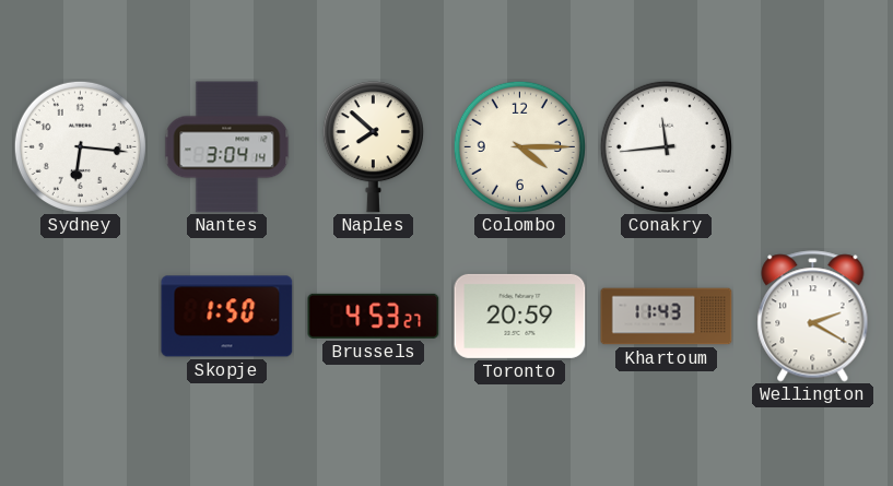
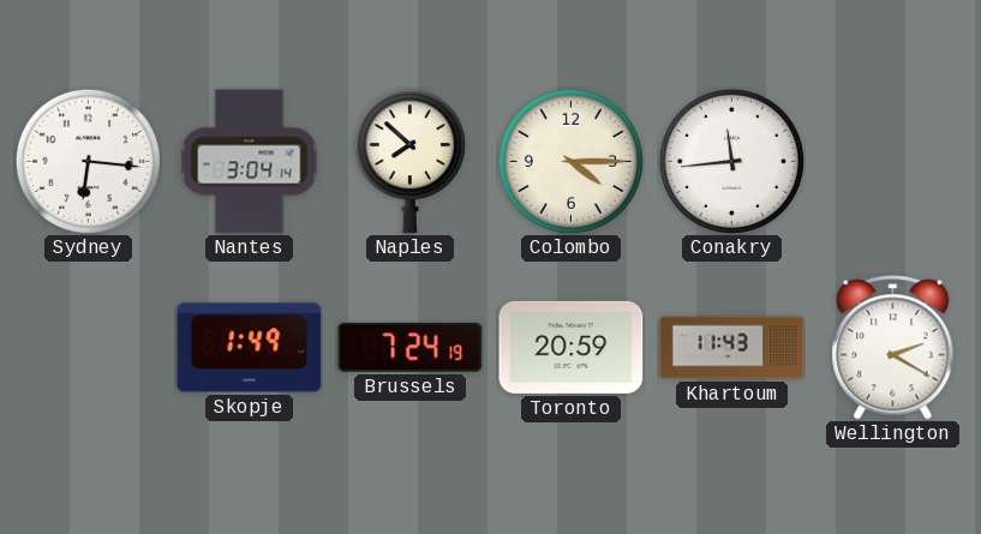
Skopje: 1:50 -> 1:49
Brussels: 4:53 -> 7:24
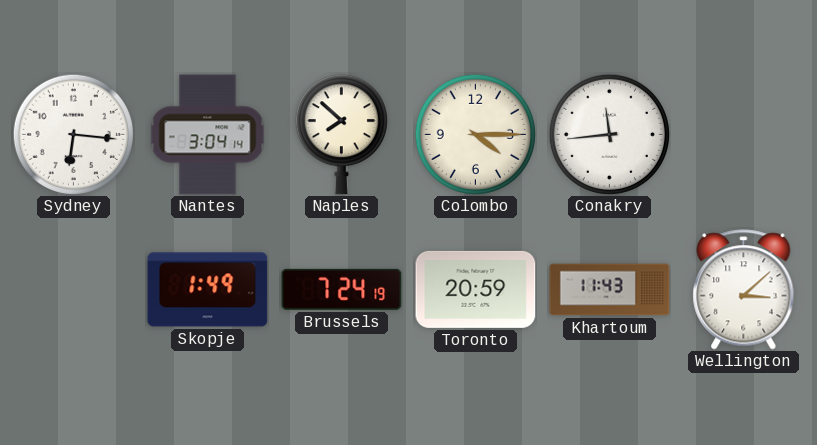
Wellington: 2:20 -> 3:08
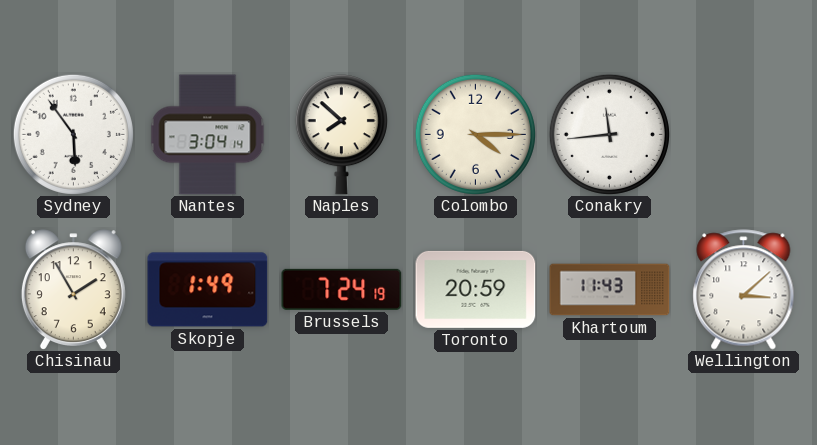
Sydney: 6:16 -> 5:54
Chisinau: none -> 1:55
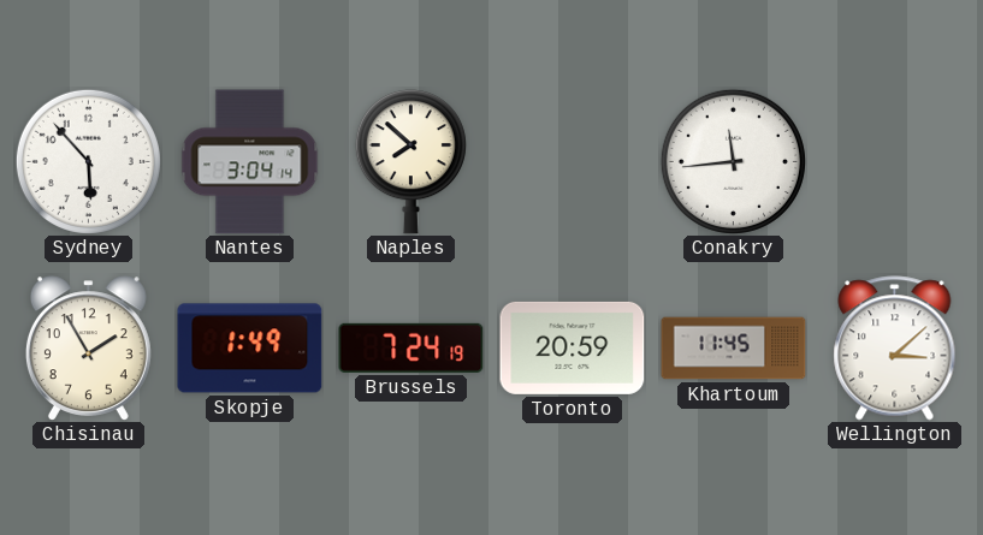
Sydney: 5:54 -> 5:53
Colombo: 4:15 -> none
Khartoum: 11:43 -> 11:45
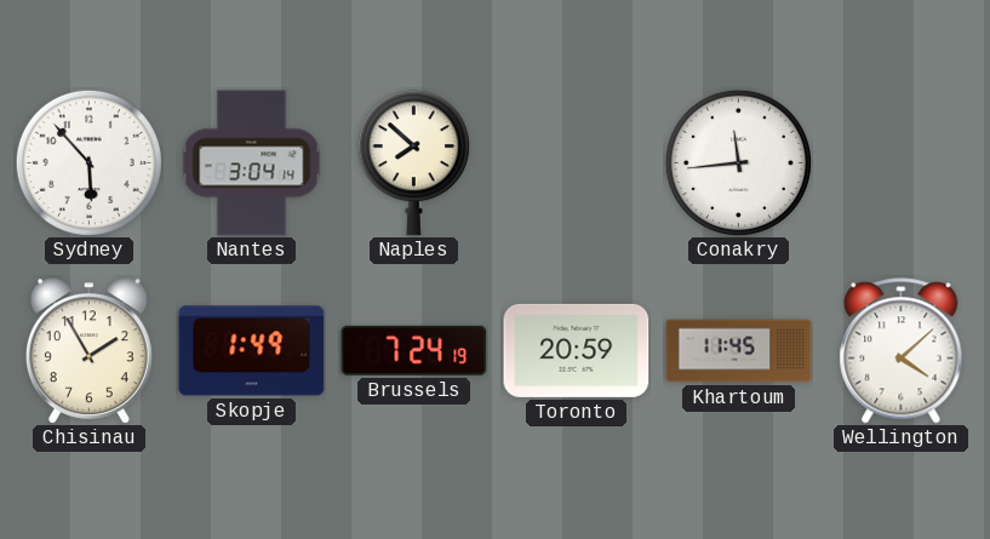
Wellington: 3:08 -> 4:08
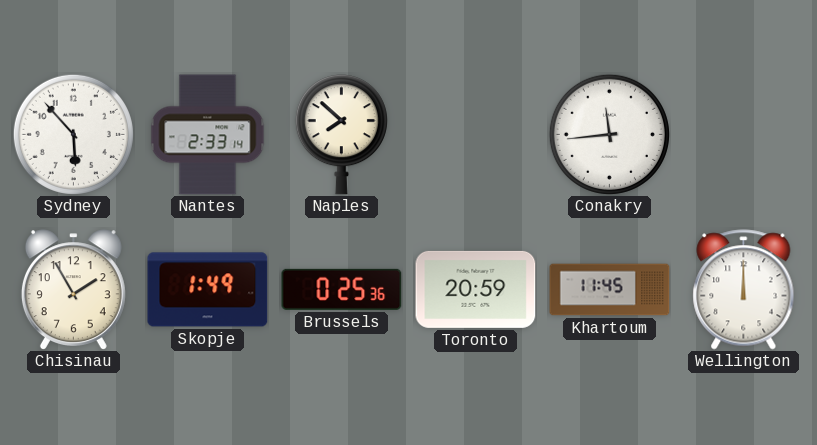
Nantes: 3:04 -> 2:33
Brussels: 7:24 -> 0:25
Wellington: 4:08 -> 12:00
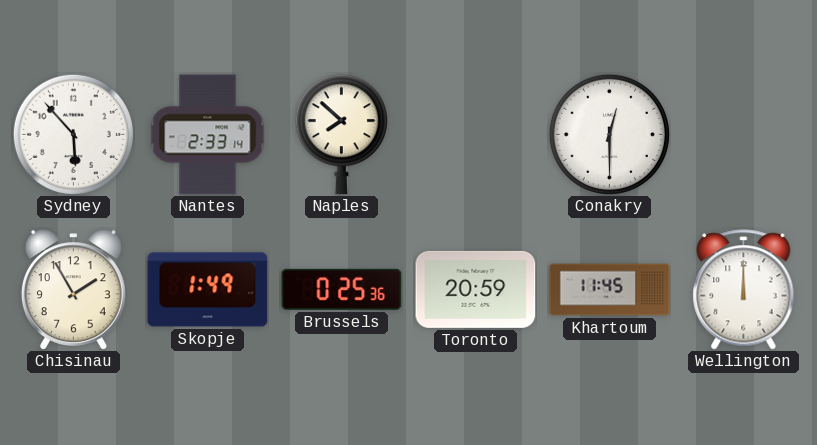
Conakry: 11:44 -> 12:30
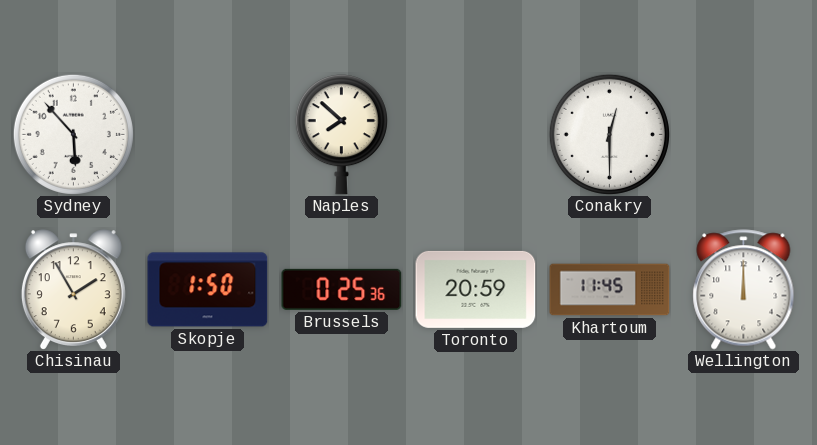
Nantes: 2:33 -> none
Skopje: 1:49 -> 1:50
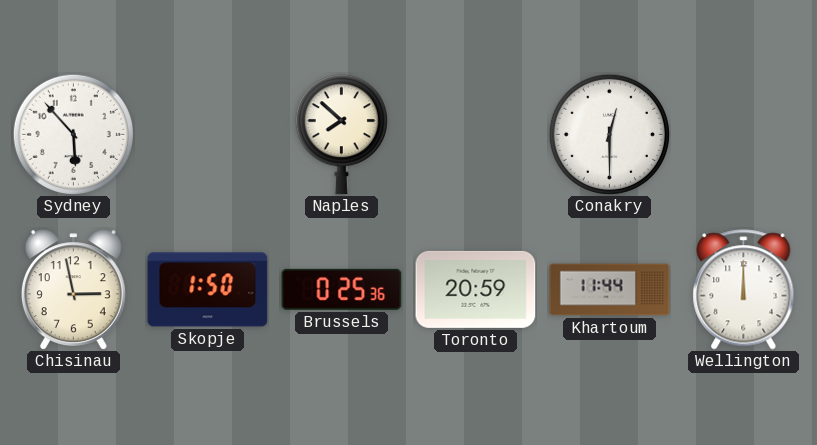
Chisinau: 1:55 -> 2:58
Khartoum: 11:45 -> 11:44
